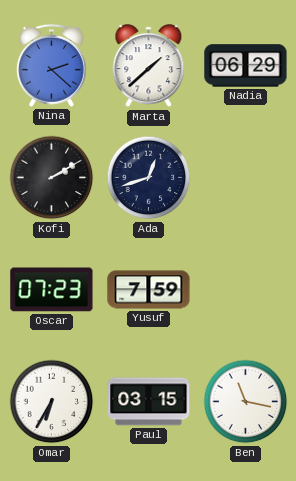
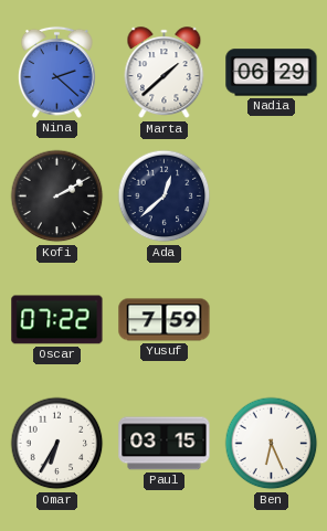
Ada: 12:42 -> 12:38
Oscar: 07:23 -> 07:22
Ben: 11:17 -> 6:26
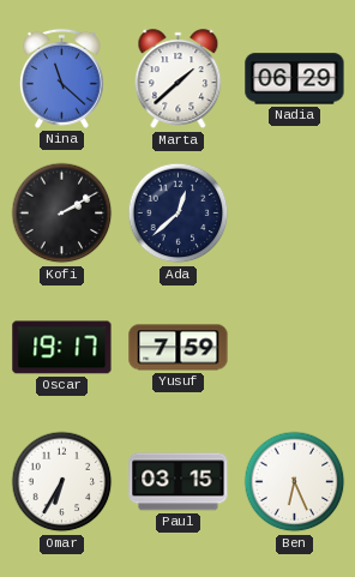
Nina: 2:22 -> 11:22
Oscar: 07:22 -> 19:17
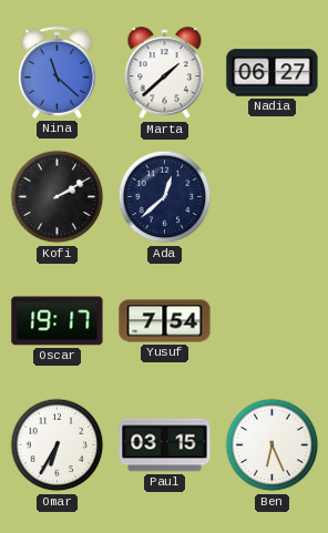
Nadia: 06:29 -> 06:27
Yusuf: 7:59 -> 7:54
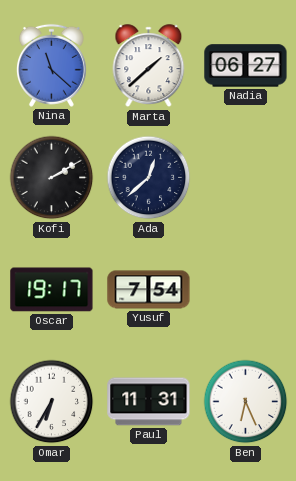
Paul: 03:15 -> 11:31
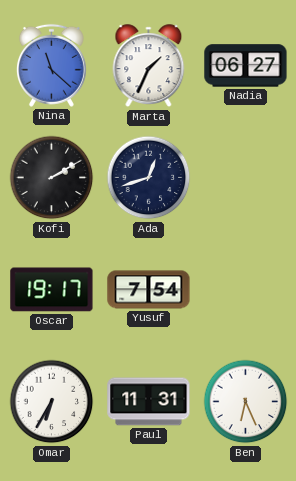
Marta: 1:38 -> 1:34
Ada: 12:38 -> 12:42
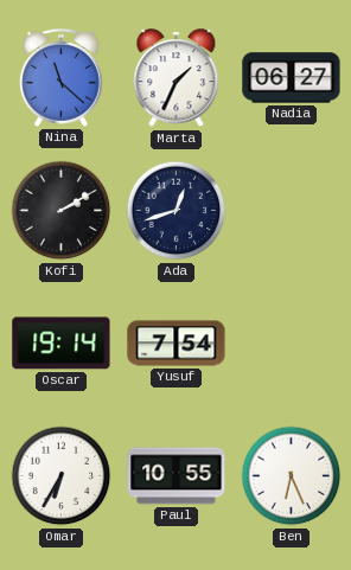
Oscar: 19:17 -> 19:14
Paul: 11:31 -> 10:55
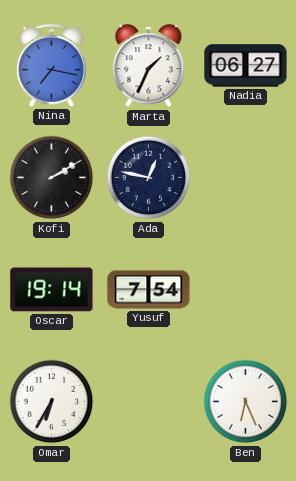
Nina: 11:22 -> 7:17
Ada: 12:42 -> 12:47
Paul: 10:55 -> none
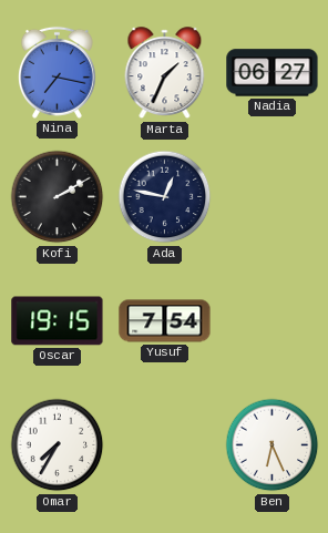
Oscar: 19:14 -> 19:15
Omar: 6:35 -> 7:35
